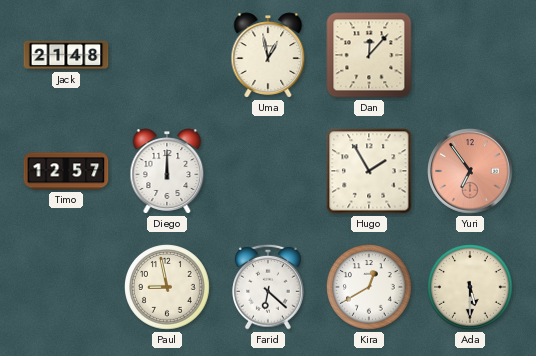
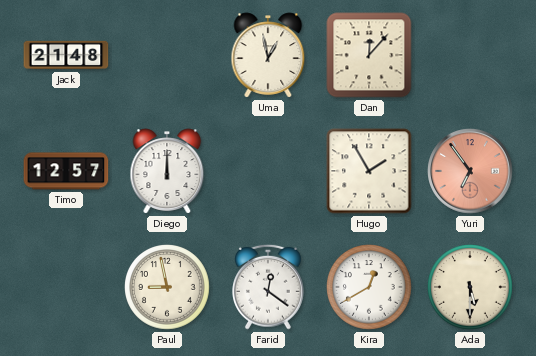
Farid: 6:22 -> 12:21
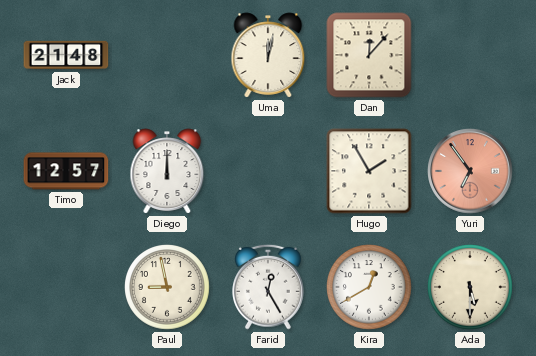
Uma: 12:58 -> 12:02
Farid: 12:21 -> 12:25
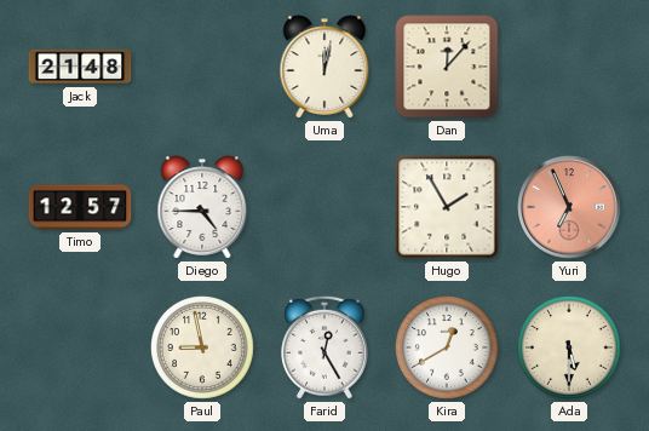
Diego: 12:00 -> 4:45
Yuri: 6:54 -> 6:56
